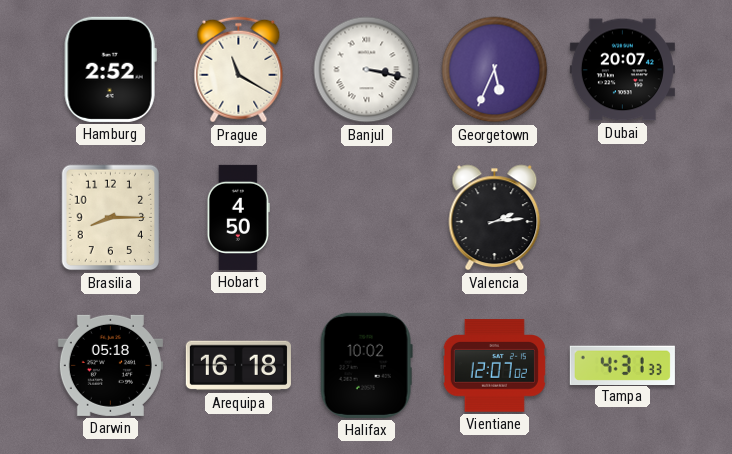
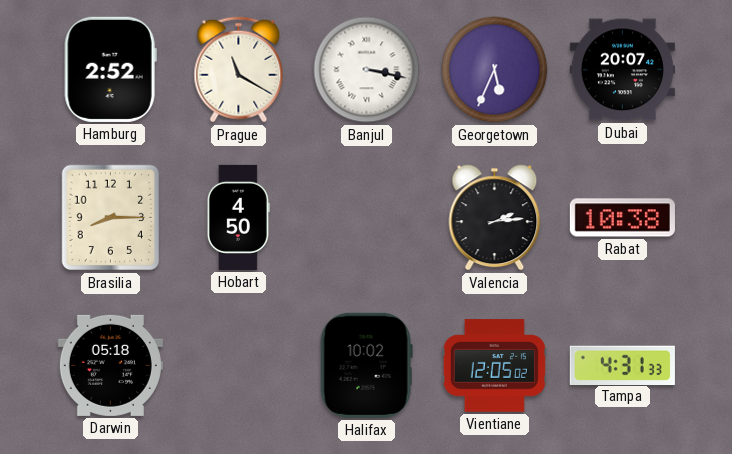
Rabat: none -> 10:38
Arequipa: 16:18 -> none
Vientiane: 12:07 -> 12:05
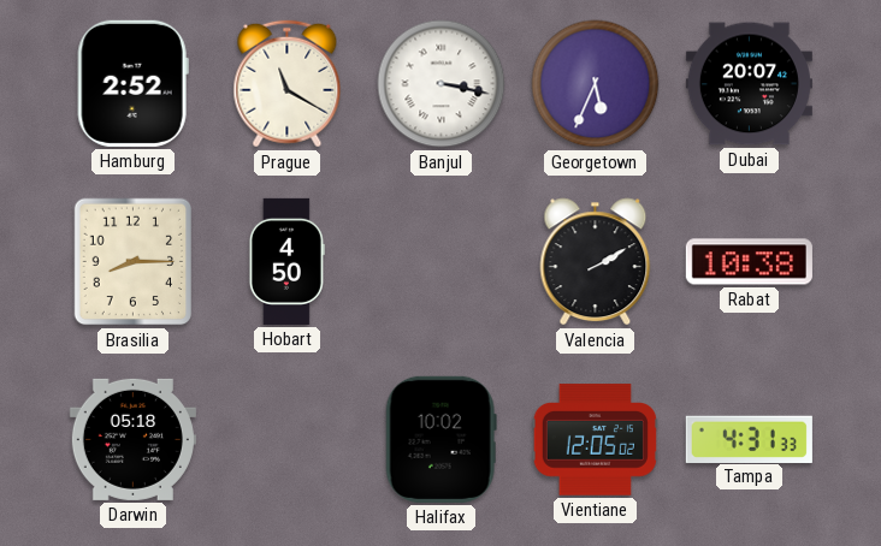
Valencia: 2:14 -> 2:10
